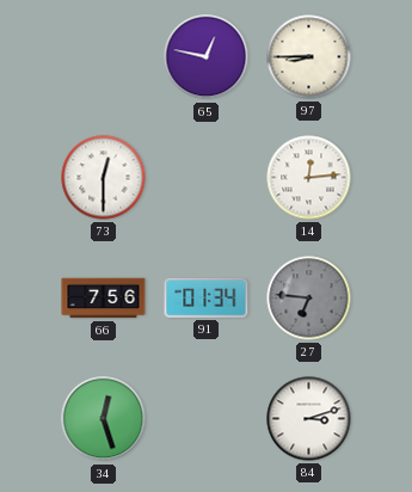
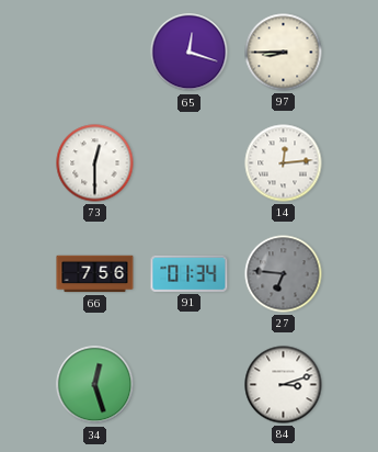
65: 12:47 -> 12:18
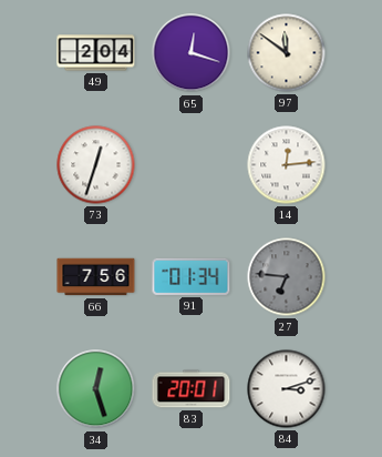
49: none -> 2:04
97: 8:45 -> 11:51
73: 12:30 -> 12:33
83: none -> 20:01
